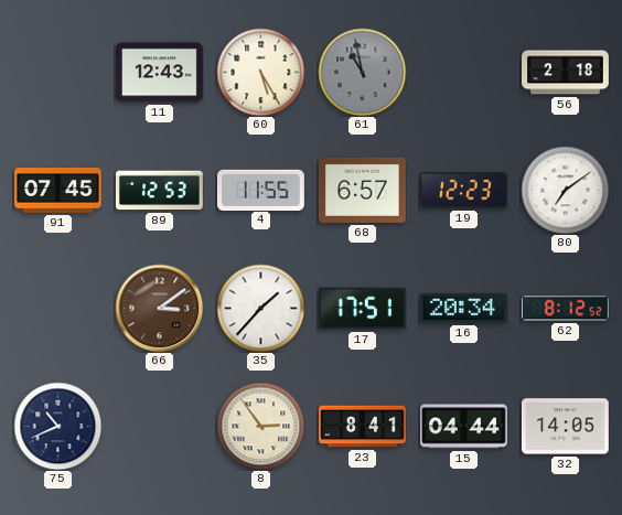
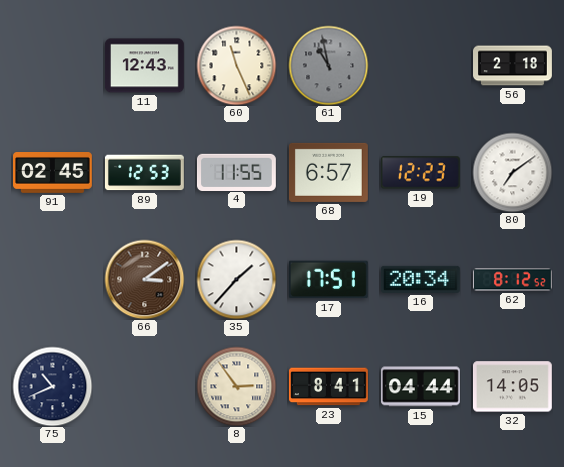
60: 5:25 -> 11:26
91: 07:45 -> 02:45
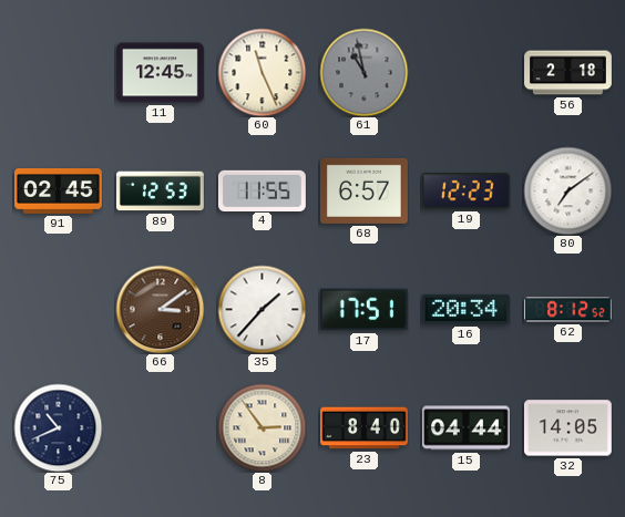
11: 12:43 -> 12:45
23: 8:41 -> 8:40
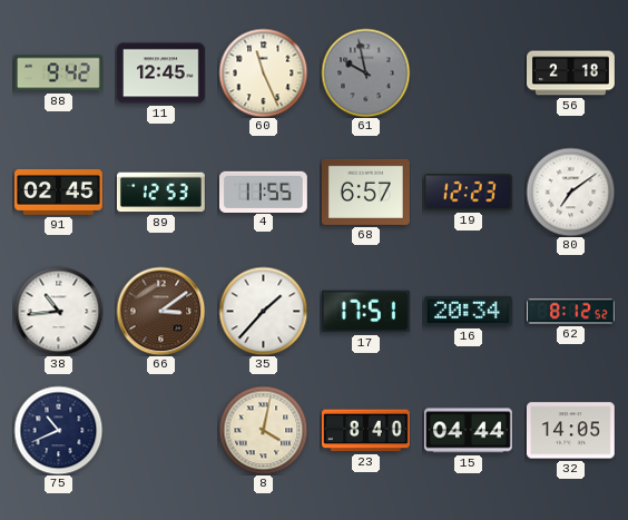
88: none -> 9:42
61: 10:58 -> 9:58
38: none -> 10:44
8: 2:54 -> 4:02
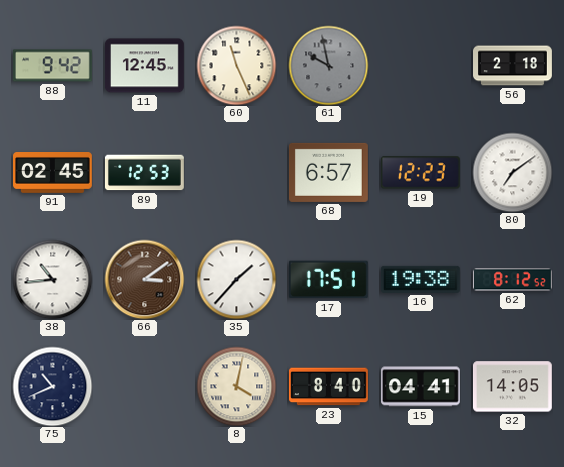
4: 11:55 -> none
16: 20:34 -> 19:38
15: 04:44 -> 04:41
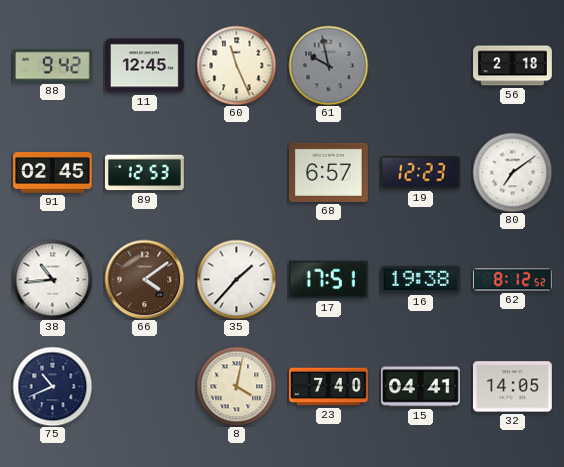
66: 3:09 -> 4:09
23: 8:40 -> 7:40
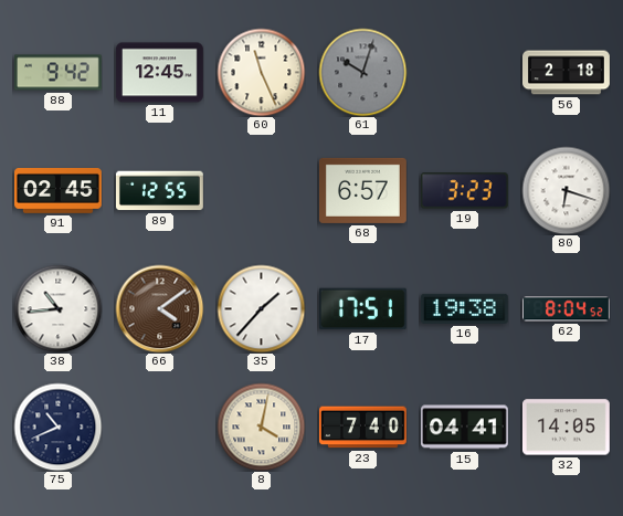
61: 9:58 -> 10:03
89: 12:53 -> 12:55
19: 12:23 -> 3:23
80: 7:09 -> 6:18
62: 8:12 -> 8:04
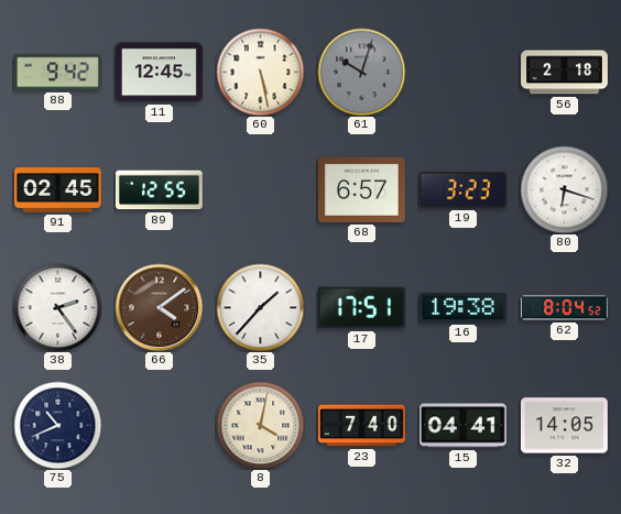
60: 11:26 -> 5:28
38: 10:44 -> 2:24
